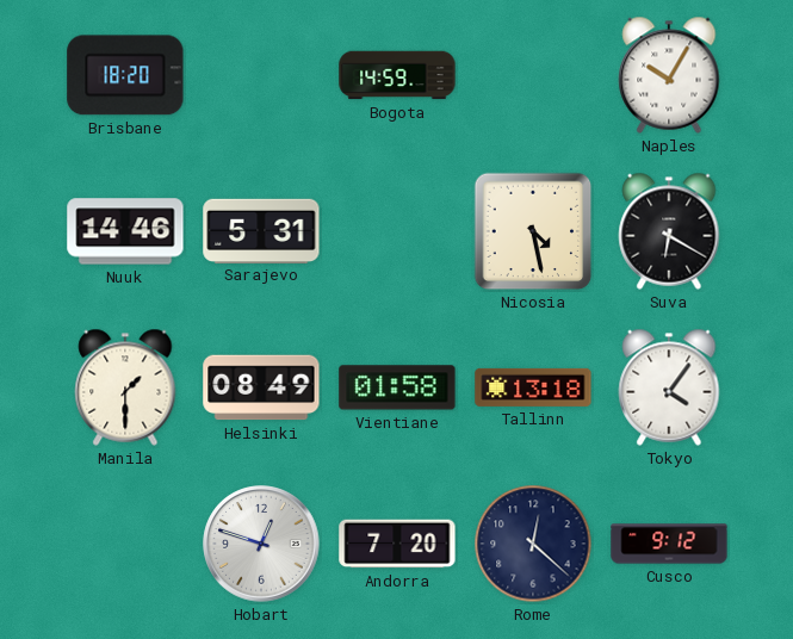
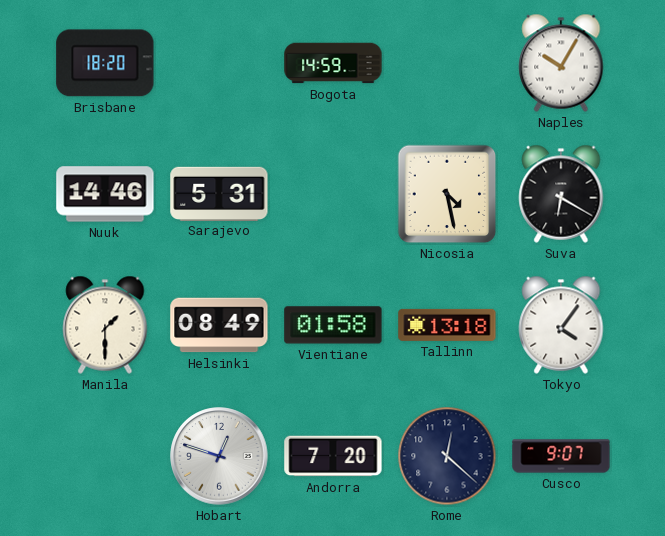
Cusco: 9:12 -> 9:07
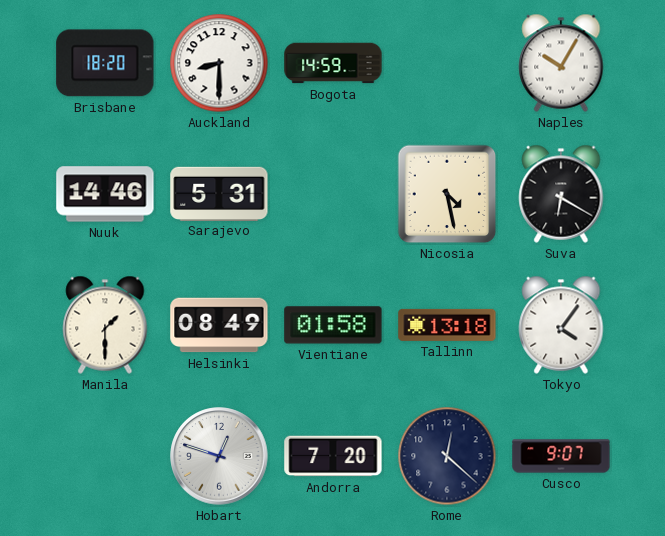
Auckland: none -> 8:30
